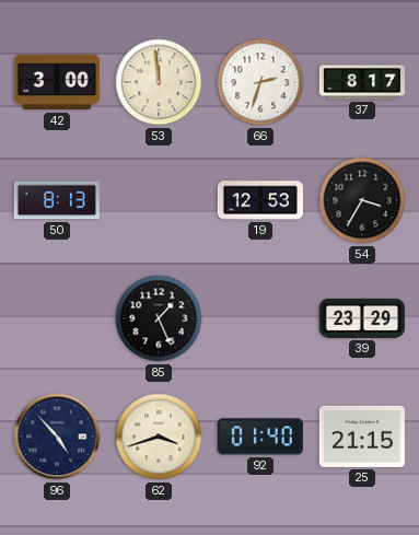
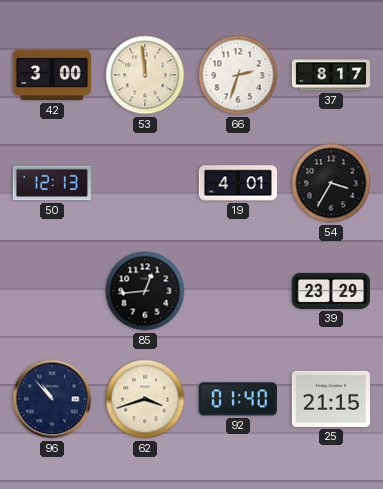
50: 8:13 -> 12:13
19: 12:53 -> 4:01
85: 1:26 -> 12:44
96: 4:53 -> 10:53
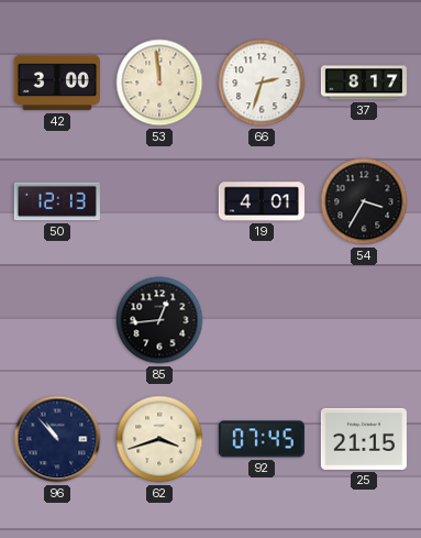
39: 23:29 -> none
92: 01:40 -> 07:45
